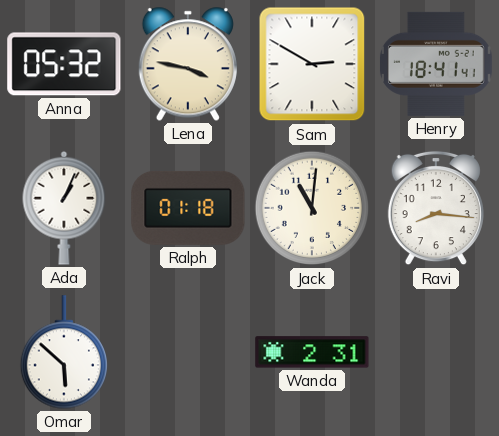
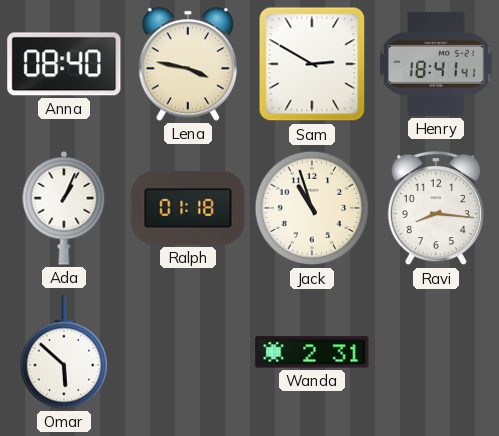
Anna: 05:32 -> 08:40
Jack: 11:01 -> 10:57
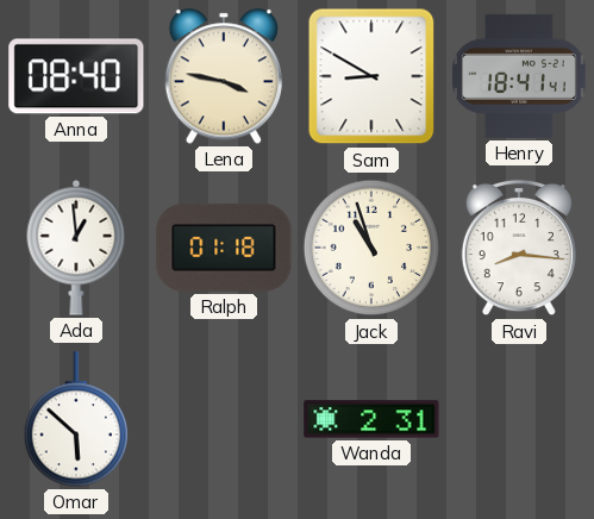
Sam: 2:50 -> 8:50
Ada: 1:04 -> 12:59
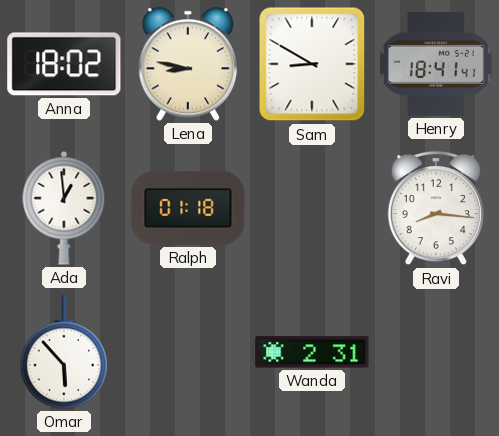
Anna: 08:40 -> 18:02
Lena: 3:47 -> 8:47
Jack: 10:57 -> none
Omar: 5:52 -> 5:53
